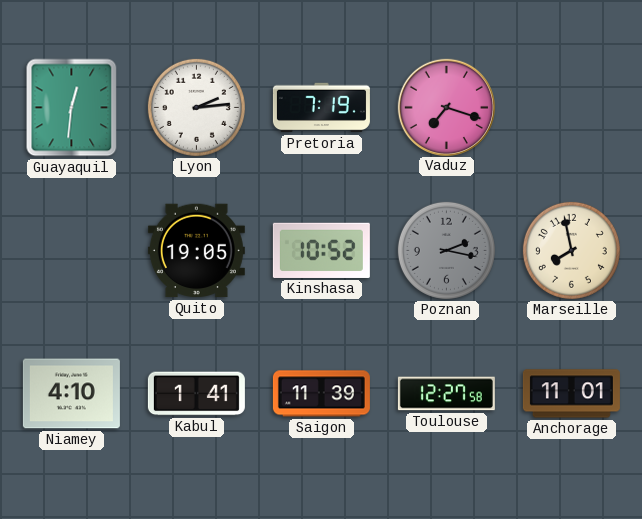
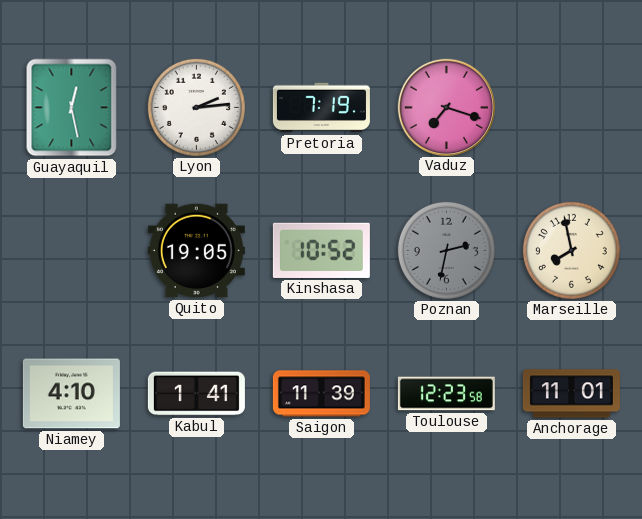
Guayaquil: 12:31 -> 12:28
Poznan: 2:17 -> 2:32
Toulouse: 12:27 -> 12:23
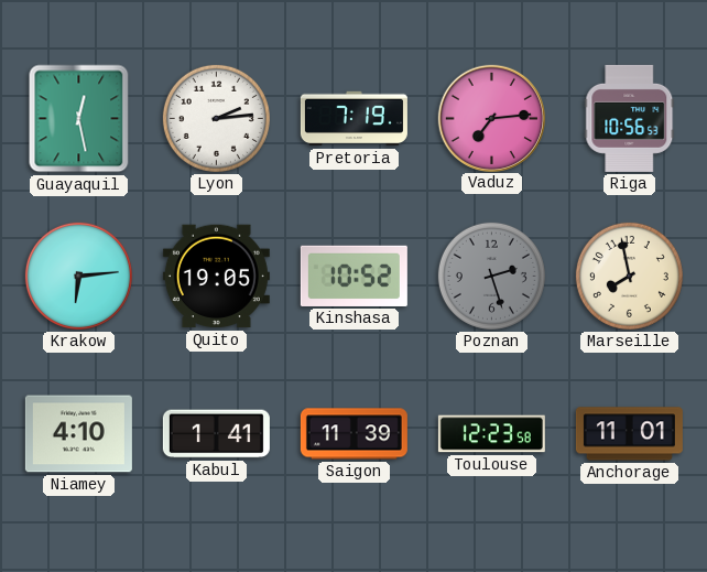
Vaduz: 7:18 -> 7:14
Riga: none -> 10:56
Krakow: none -> 6:14
Poznan: 2:32 -> 2:27
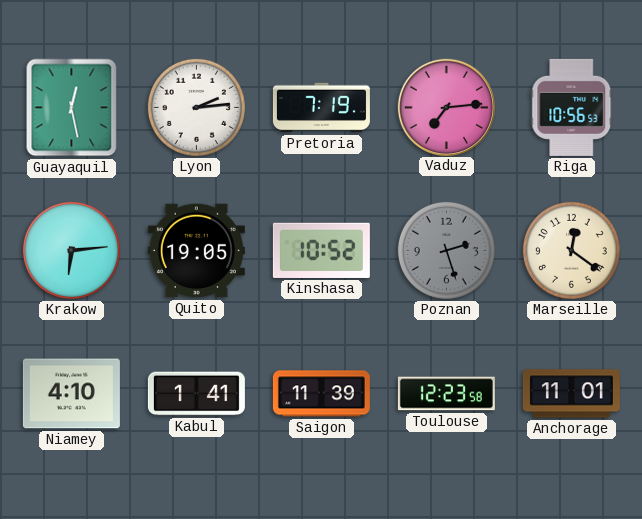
Marseille: 7:58 -> 12:21
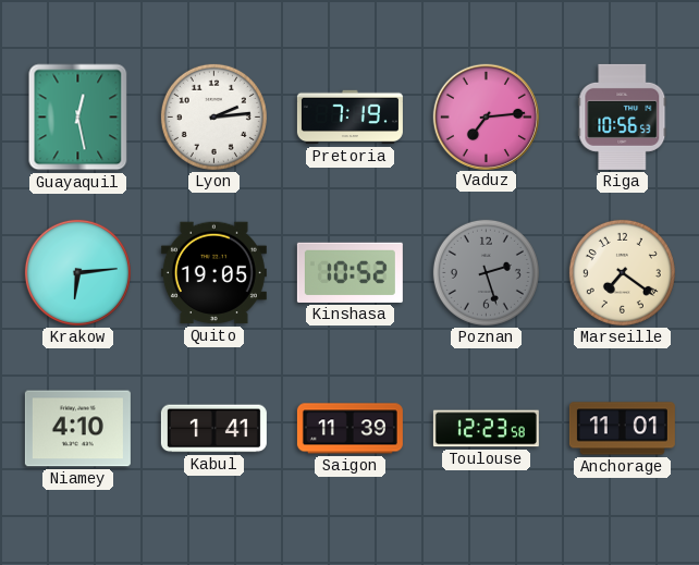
Marseille: 12:21 -> 7:21
